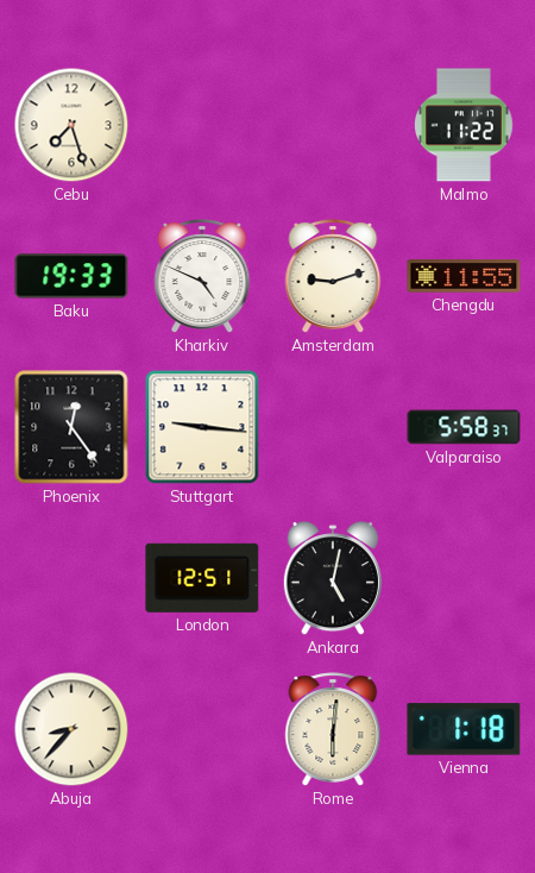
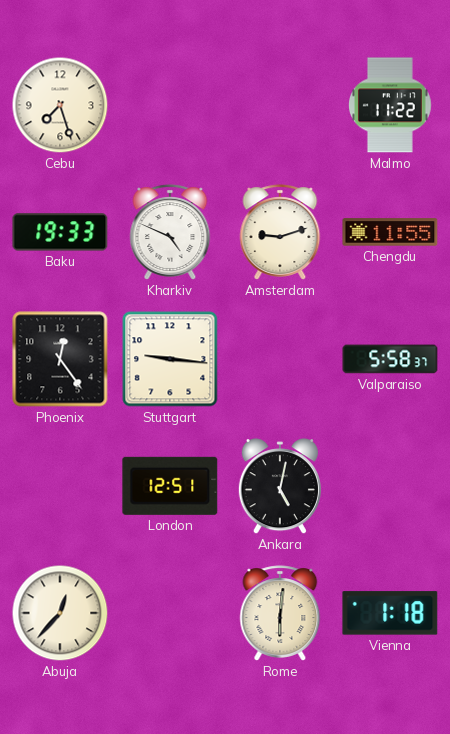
Abuja: 8:37 -> 12:37
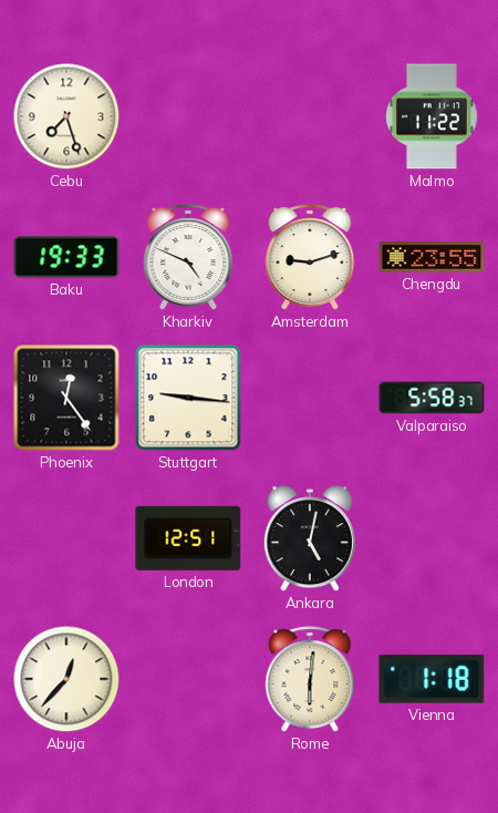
Chengdu: 11:55 -> 23:55
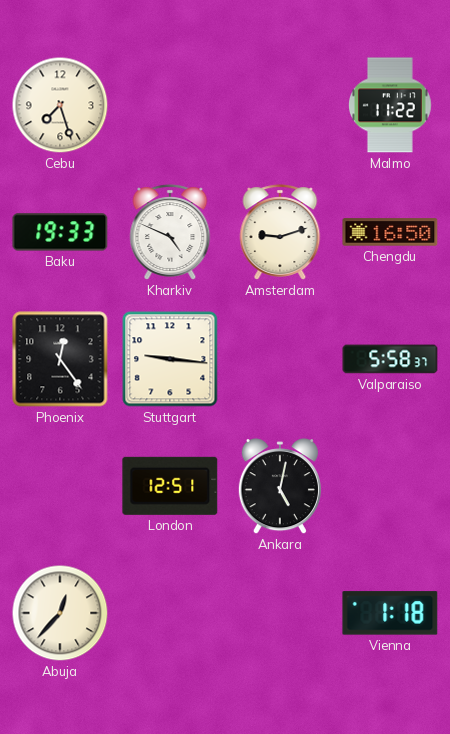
Chengdu: 23:55 -> 16:50
Rome: 6:01 -> none
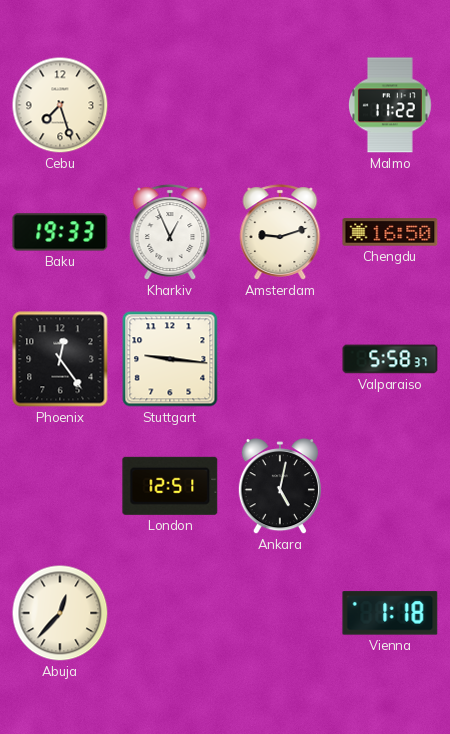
Kharkiv: 4:49 -> 12:56
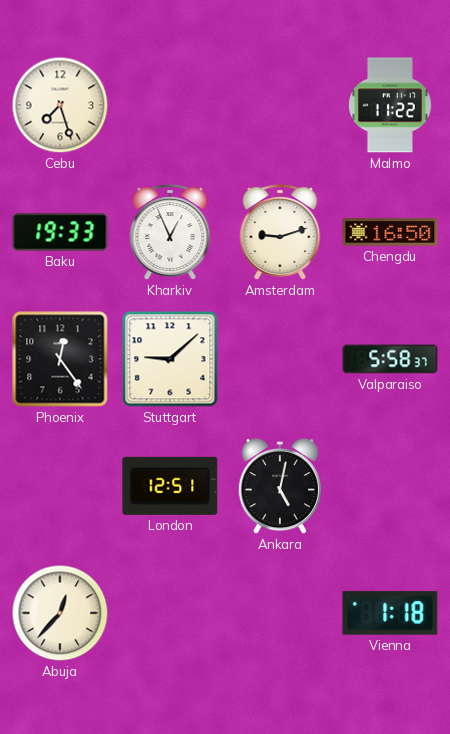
Stuttgart: 9:16 -> 9:08
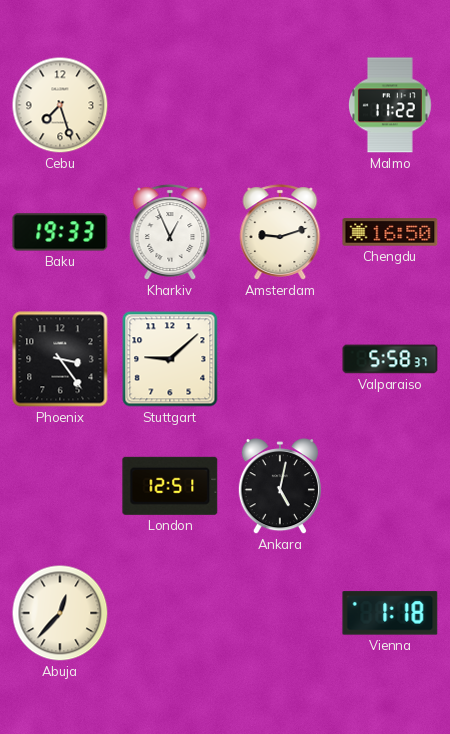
Phoenix: 12:24 -> 3:24
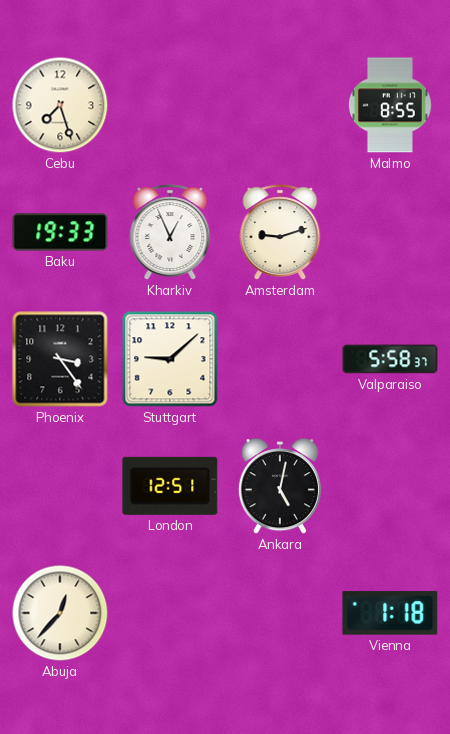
Malmo: 11:22 -> 8:55
Chengdu: 16:50 -> none
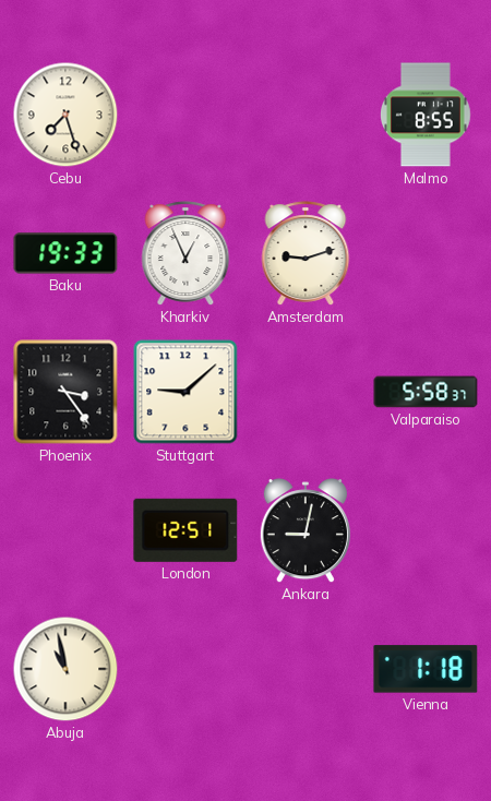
Ankara: 5:02 -> 9:02
Abuja: 12:37 -> 10:58
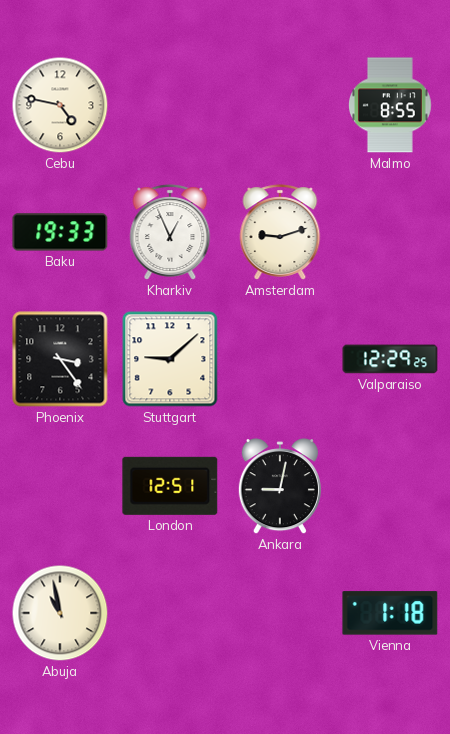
Cebu: 7:27 -> 4:47
Valparaiso: 5:58 -> 12:29
